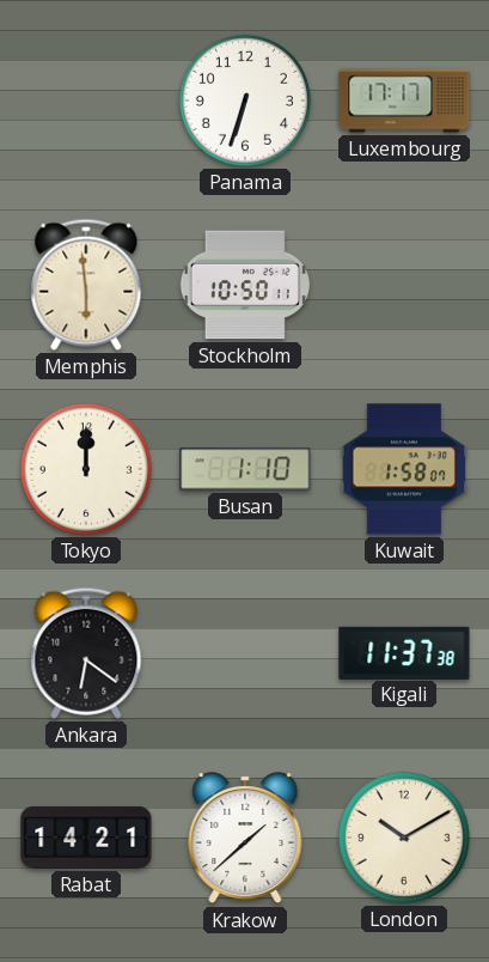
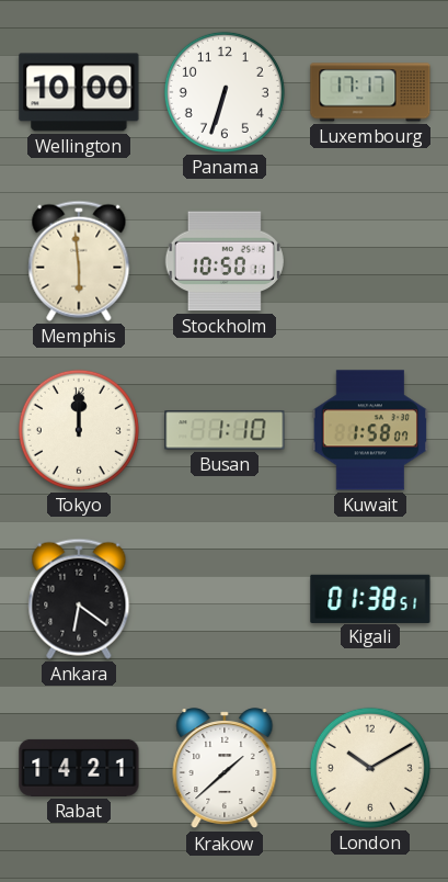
Wellington: none -> 10:00
Kigali: 11:37 -> 01:38
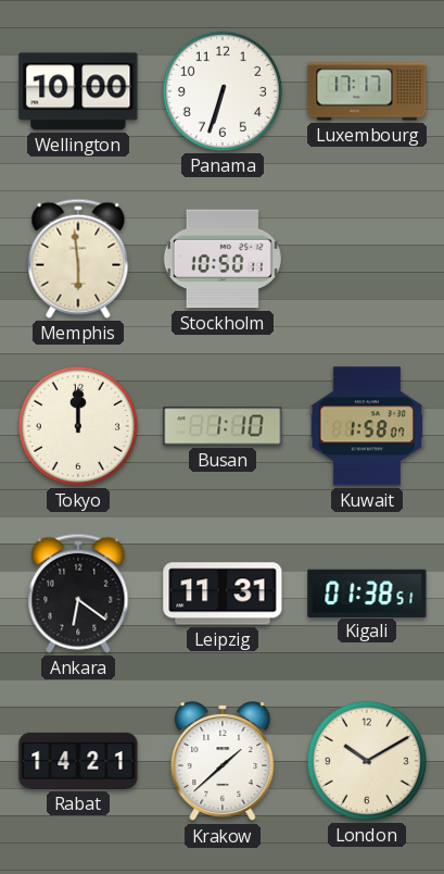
Leipzig: none -> 11:31
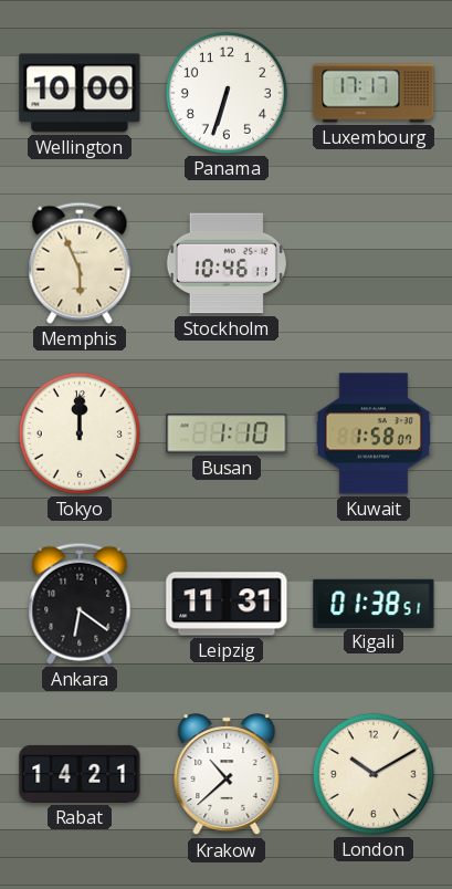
Memphis: 5:59 -> 5:56
Stockholm: 10:50 -> 10:46
Krakow: 1:38 -> 10:38
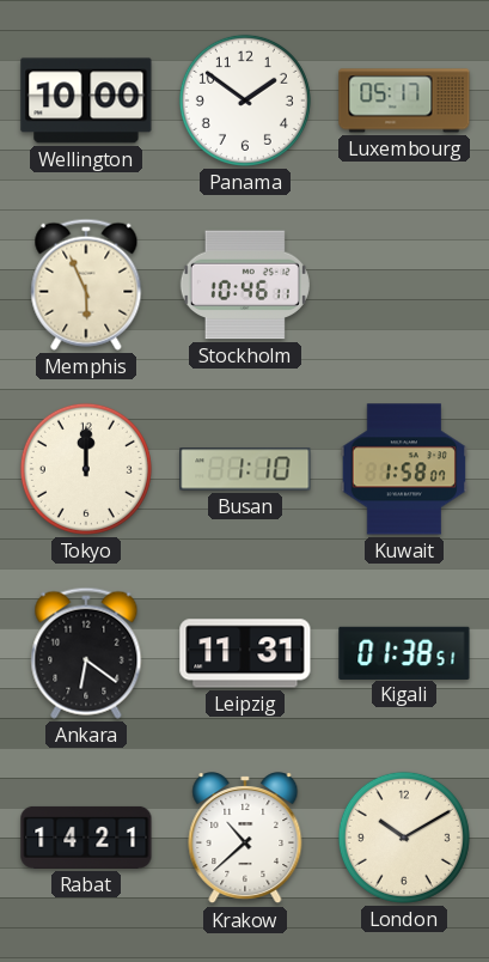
Panama: 6:33 -> 1:51
Luxembourg: 17:17 -> 05:17
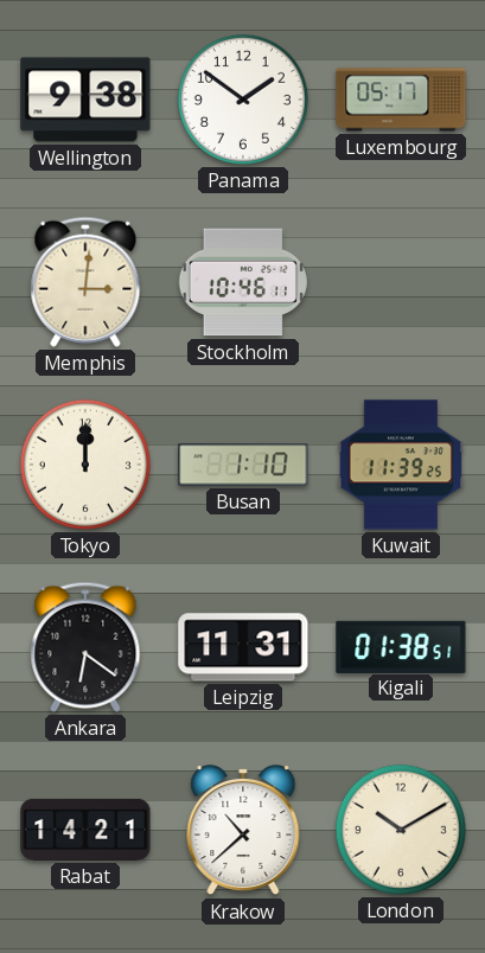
Wellington: 10:00 -> 9:38
Memphis: 5:56 -> 3:01
Kuwait: 1:58 -> 11:39
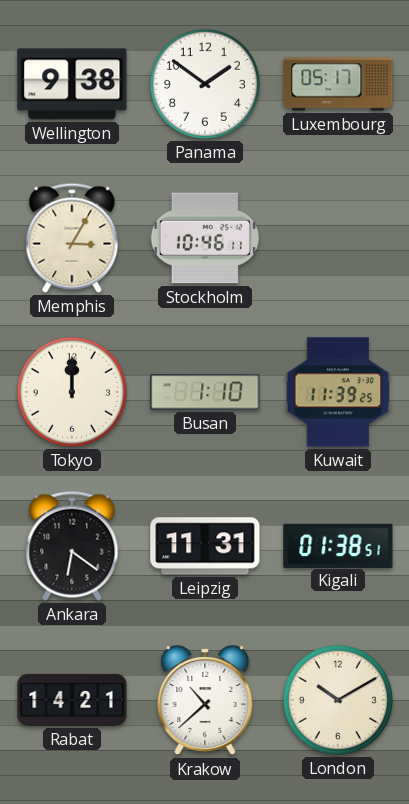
Memphis: 3:01 -> 3:05
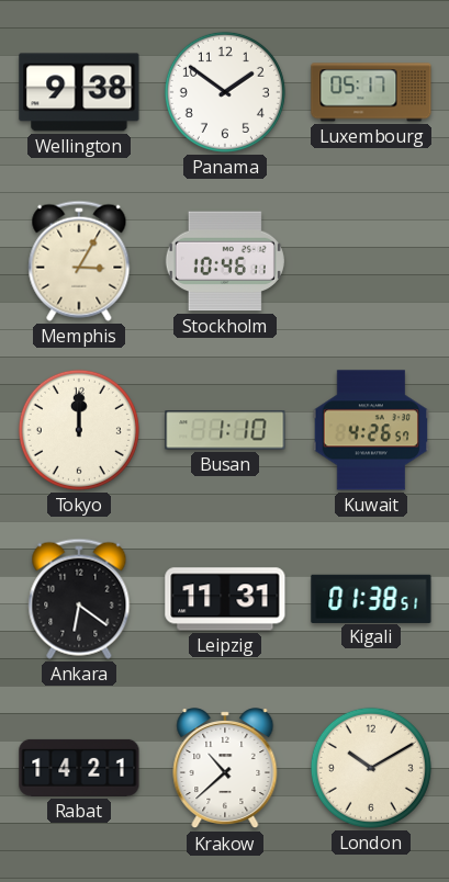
Kuwait: 11:39 -> 4:26
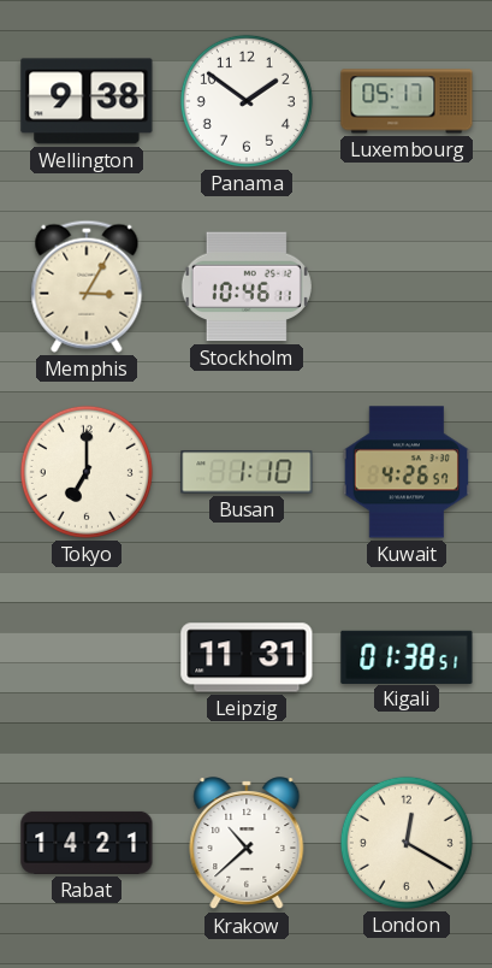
Tokyo: 12:00 -> 7:00
Ankara: 6:21 -> none
London: 10:10 -> 12:20
